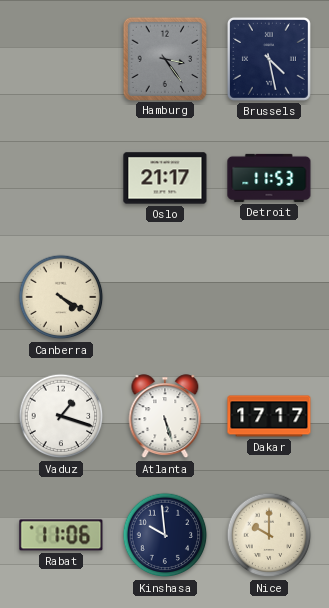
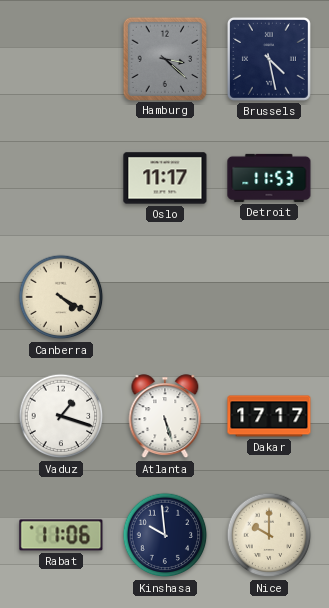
Hamburg: 3:24 -> 3:22
Oslo: 21:17 -> 11:17
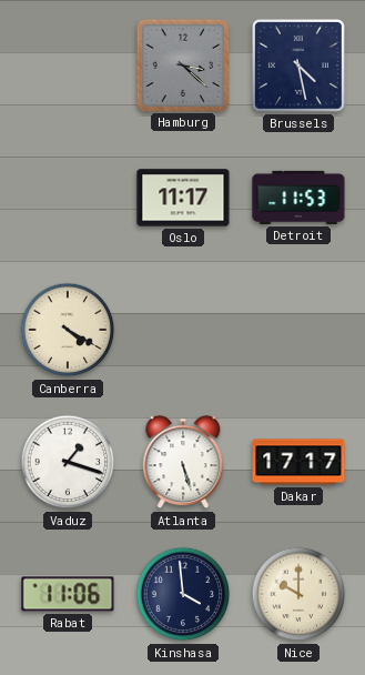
Kinshasa: 9:59 -> 3:59
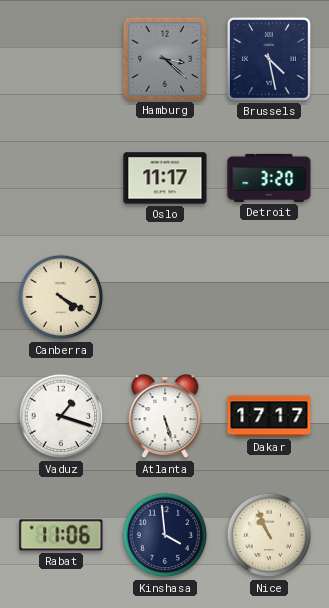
Detroit: 11:53 -> 3:20
Nice: 10:00 -> 10:56
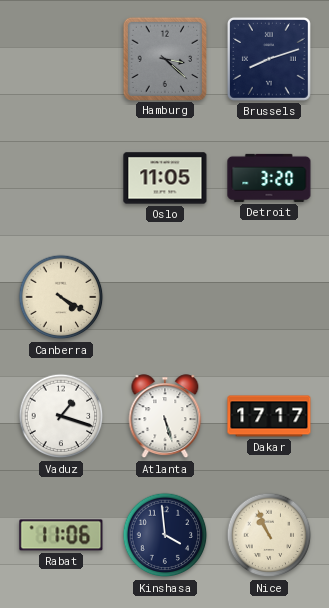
Brussels: 4:28 -> 8:12
Oslo: 11:17 -> 11:05
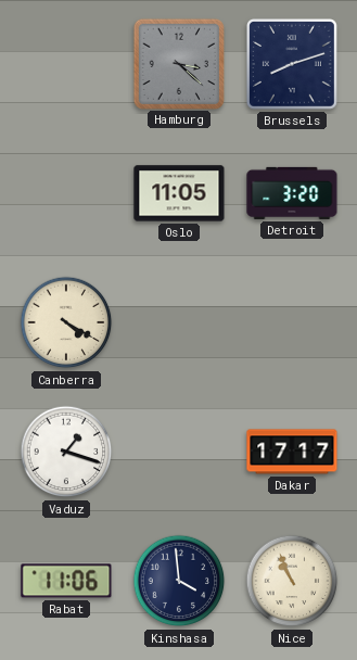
Atlanta: 5:27 -> none
